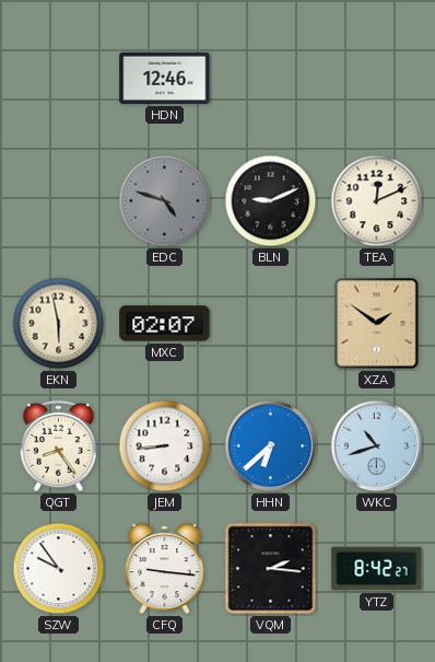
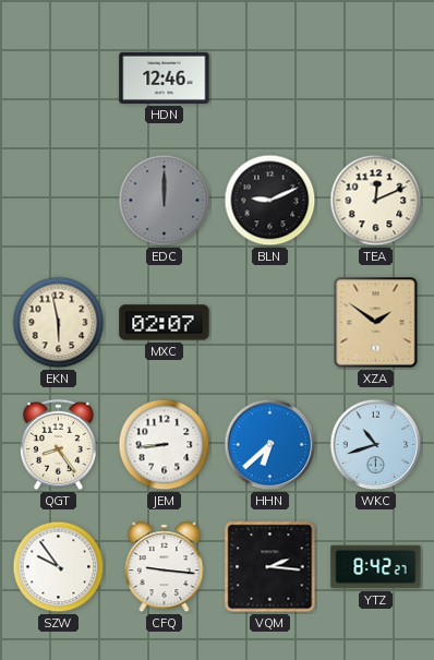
EDC: 4:48 -> 12:00
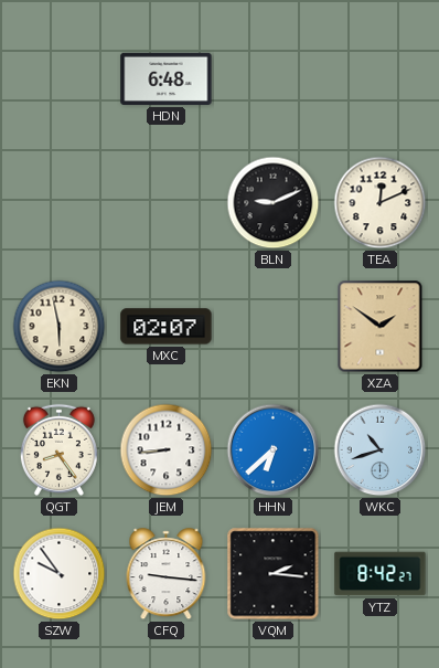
HDN: 12:46 -> 6:48
EDC: 12:00 -> none
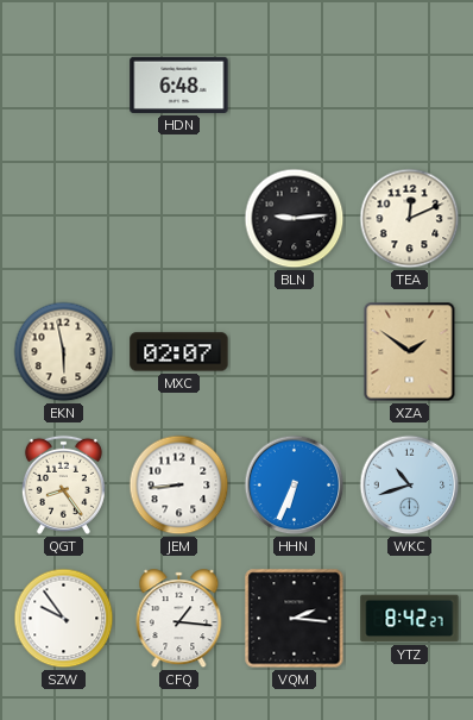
BLN: 9:11 -> 9:14
HHN: 6:38 -> 6:34
CFQ: 9:16 -> 1:16
